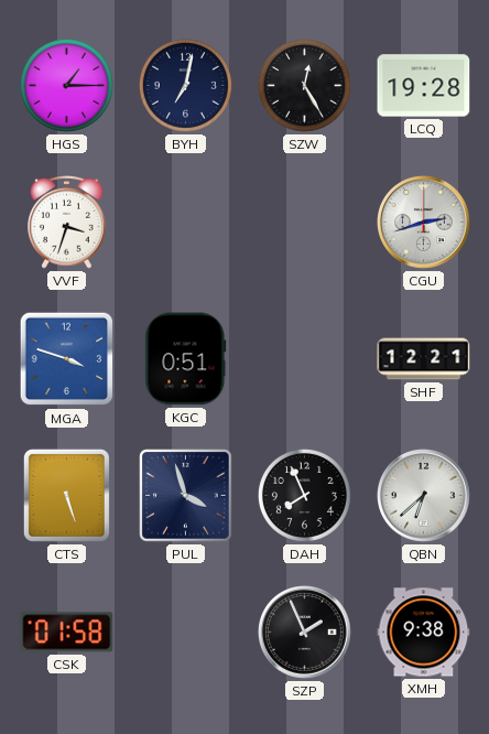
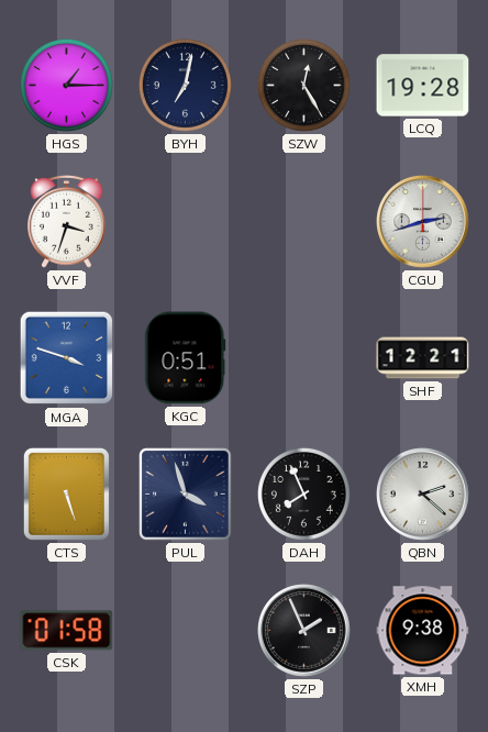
QBN: 6:38 -> 2:22
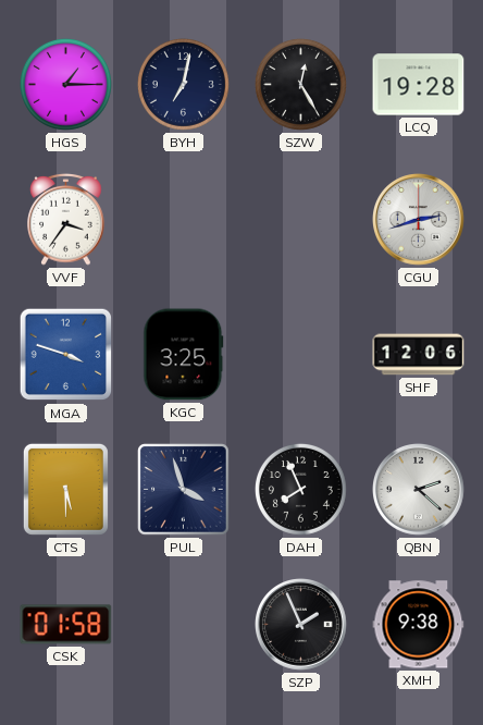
VVF: 3:33 -> 3:36
KGC: 0:51 -> 3:25
SHF: 12:21 -> 12:06
CTS: 5:27 -> 5:30
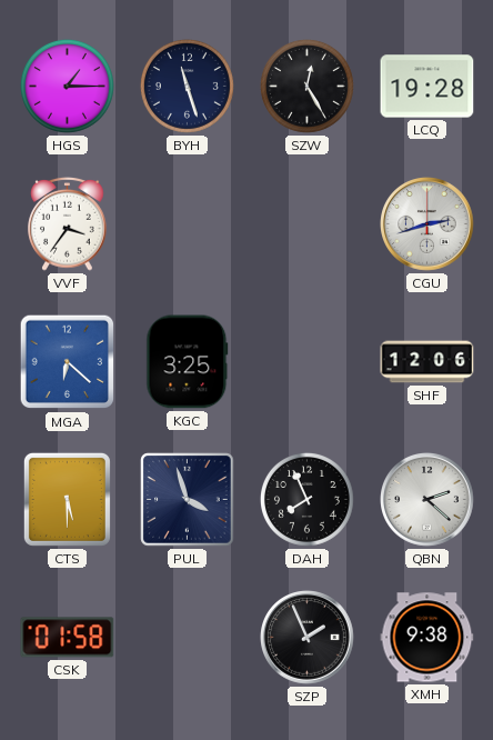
BYH: 7:02 -> 11:27
MGA: 3:48 -> 6:22
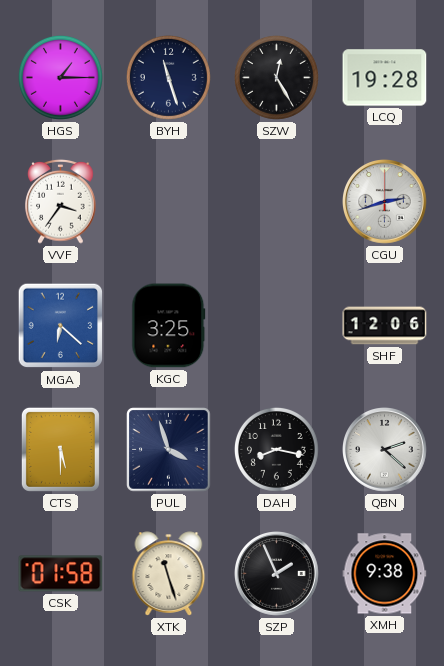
DAH: 7:56 -> 8:17
XTK: none -> 11:27
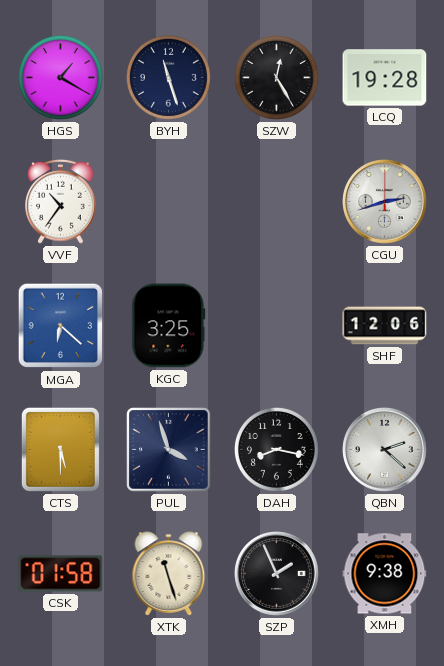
HGS: 1:15 -> 1:20
VVF: 3:36 -> 10:36
